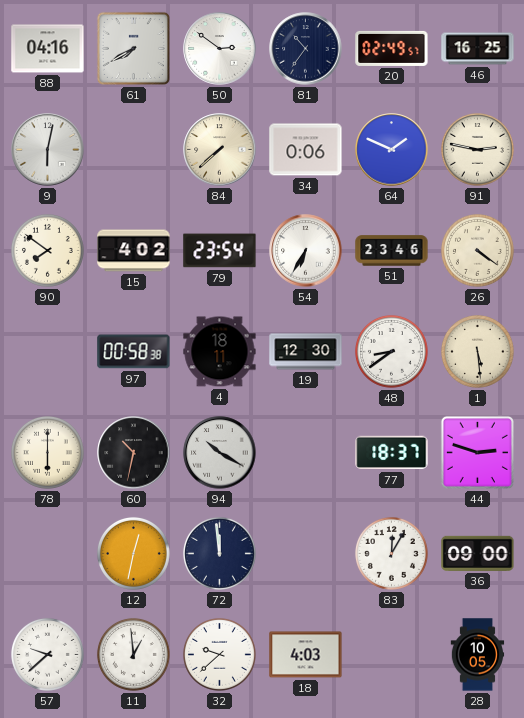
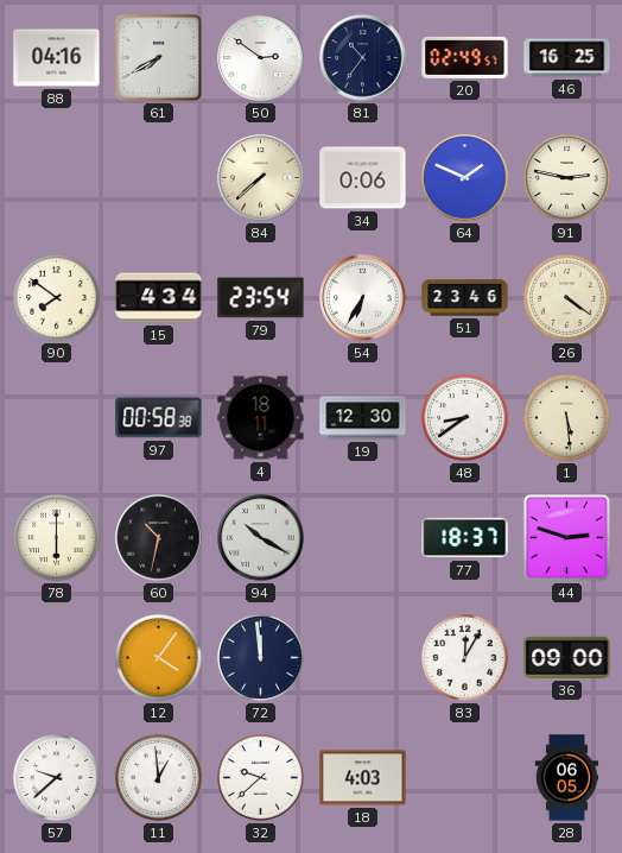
9: 6:02 -> none
15: 4:02 -> 4:34
12: 12:32 -> 4:06
28: 10:05 -> 06:05
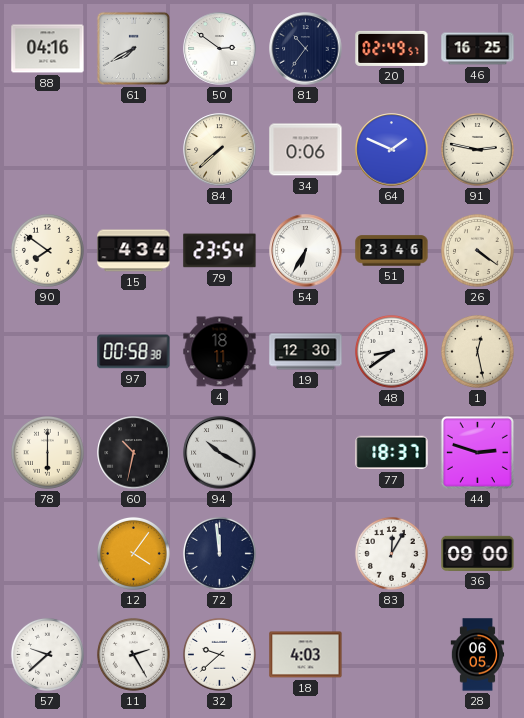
1: 5:29 -> 12:28
11: 12:59 -> 2:25
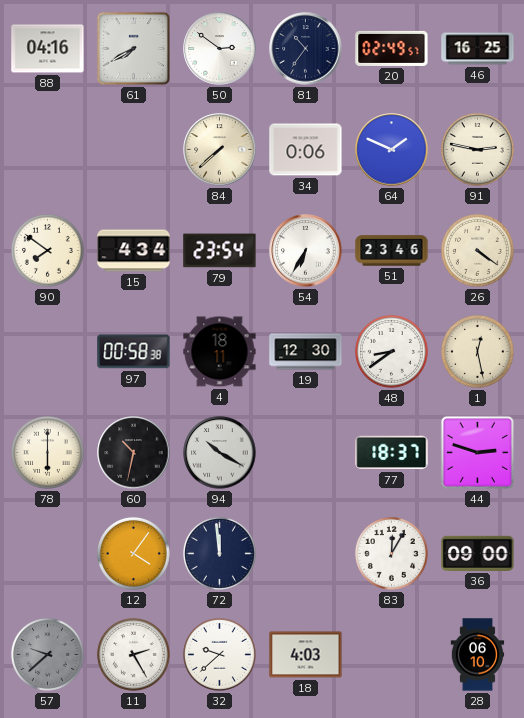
57 dial: white -> grey
28: 06:05 -> 06:10
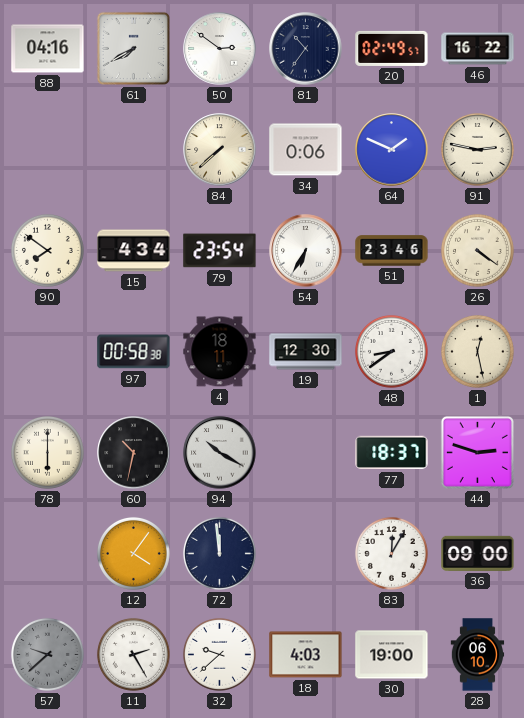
46: 16:25 -> 16:22
30: none -> 19:00
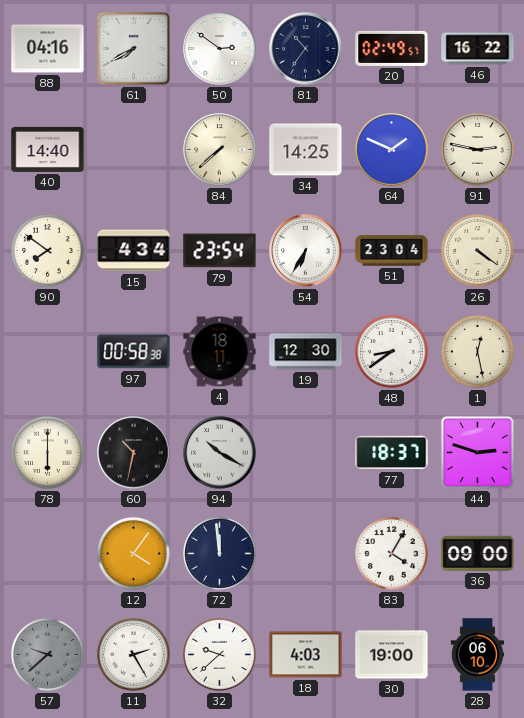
40: none -> 14:40
34: 0:06 -> 14:25
51: 23:46 -> 23:04
83: 12:05 -> 4:05
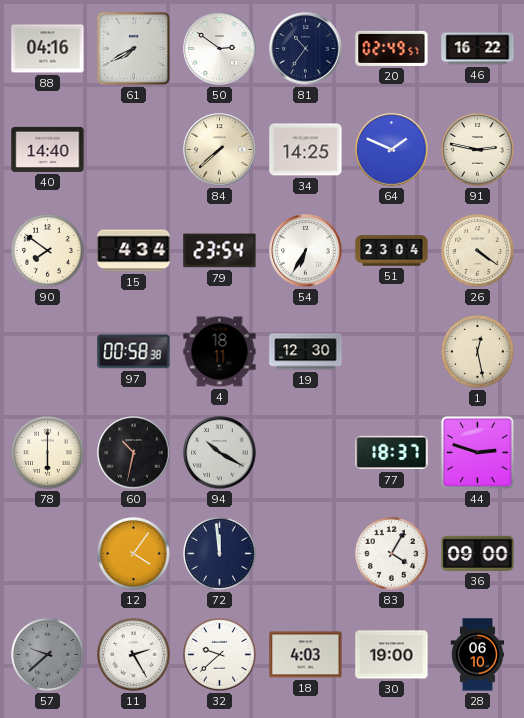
48: 8:39 -> none
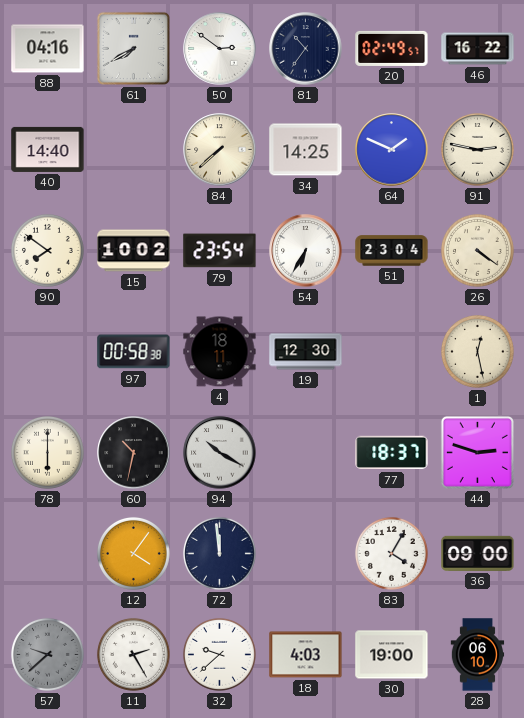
15: 4:34 -> 10:02
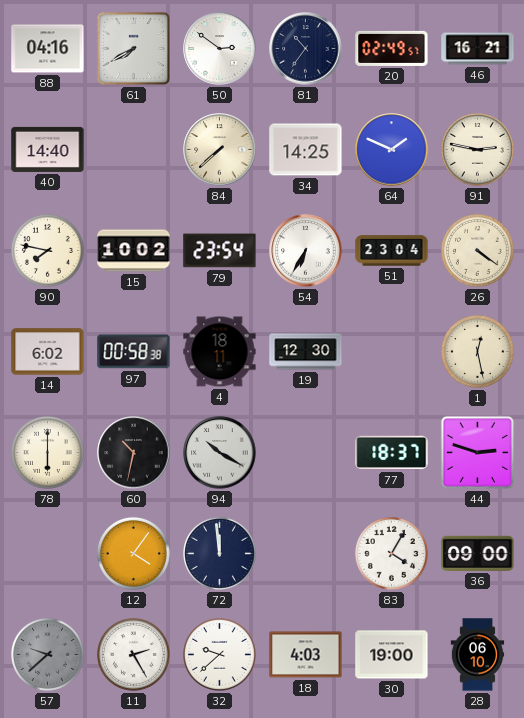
46: 16:22 -> 16:21
90: 7:51 -> 7:47
14: none -> 6:02
